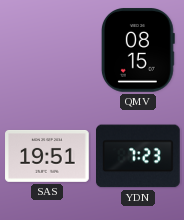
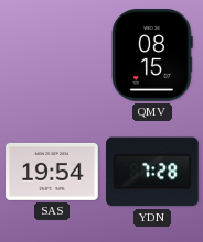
SAS: 19:51 -> 19:54
YDN: 7:23 -> 7:28
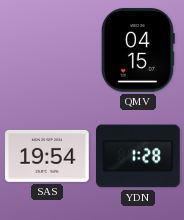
QMV: 08:15 -> 04:15
YDN: 7:28 -> 1:28
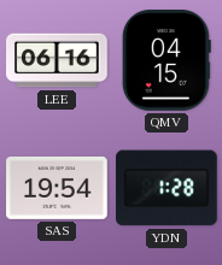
LEE: none -> 06:16
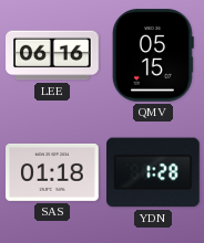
QMV: 04:15 -> 05:15
SAS: 19:54 -> 01:18
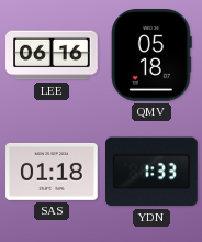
QMV: 05:15 -> 05:18
YDN: 1:28 -> 1:33
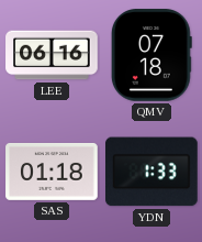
QMV: 05:18 -> 07:18
